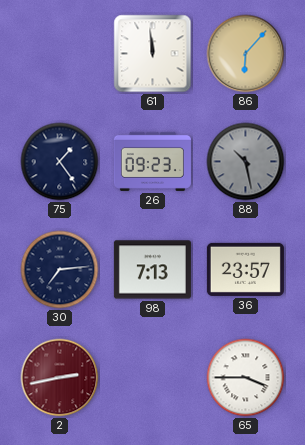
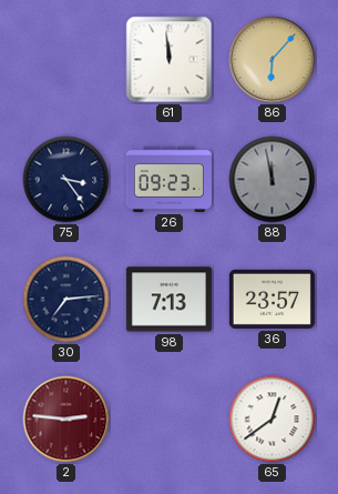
75: 1:24 -> 3:24
88: 10:28 -> 11:58
2: 2:43 -> 2:46
65: 3:45 -> 12:39
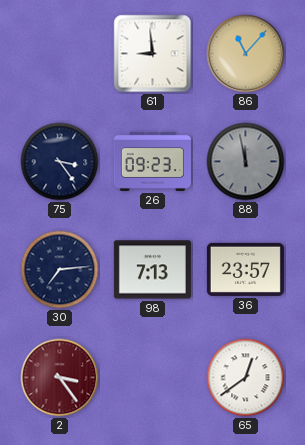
61: 11:59 -> 8:59
86: 6:07 -> 11:07
2: 2:46 -> 3:24
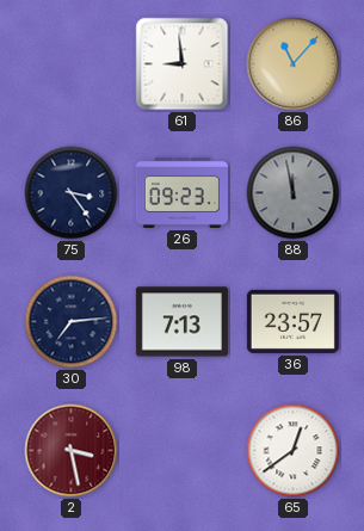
2: 3:24 -> 3:28
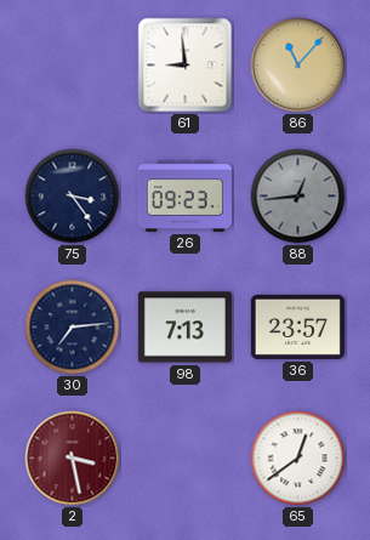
88: 11:58 -> 12:44
